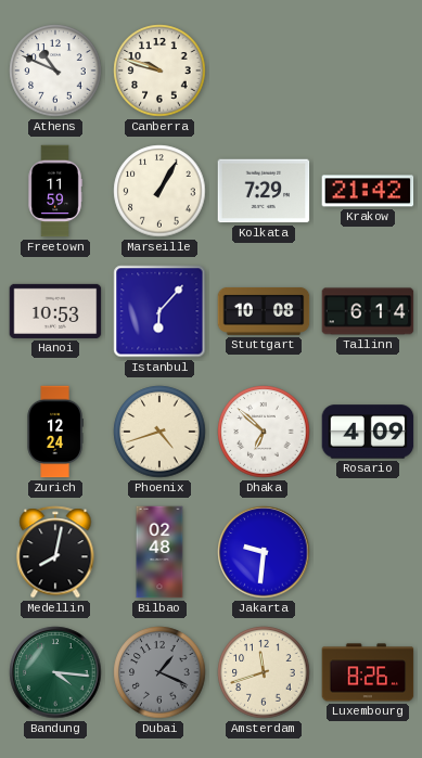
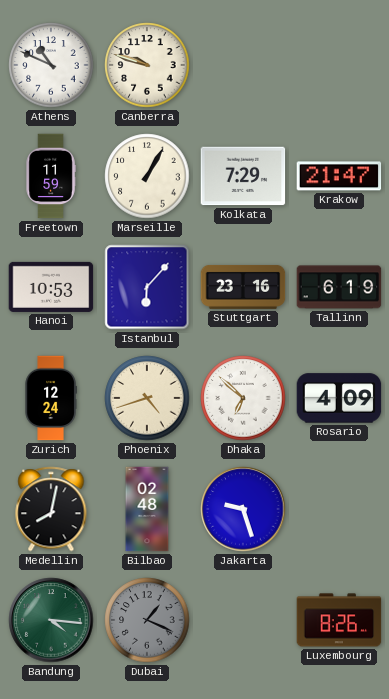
Krakow: 21:42 -> 21:47
Stuttgart: 10:08 -> 23:16
Tallinn: 6:14 -> 6:19
Jakarta: 9:31 -> 9:27
Amsterdam: 11:42 -> none
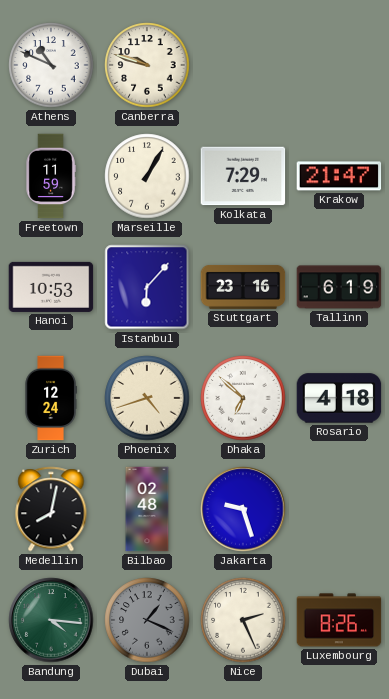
Rosario: 4:09 -> 4:18
Nice: none -> 2:26
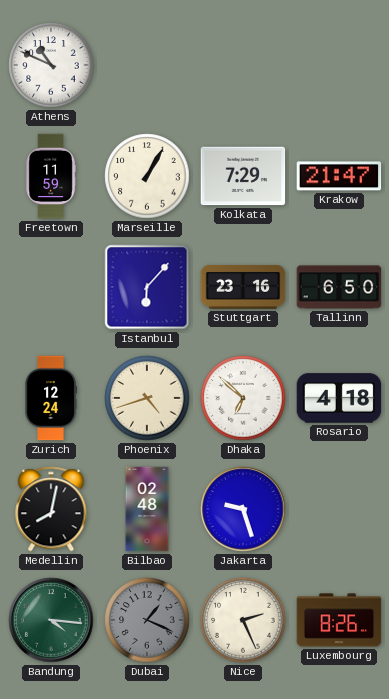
Canberra: 9:48 -> none
Hanoi: 10:53 -> none
Tallinn: 6:19 -> 6:50
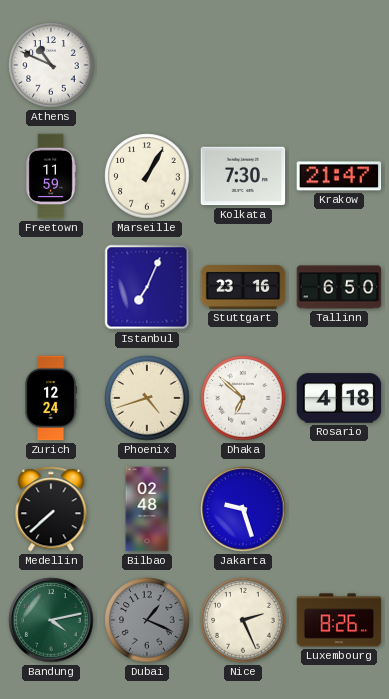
Kolkata: 7:29 -> 7:30
Istanbul: 6:07 -> 7:04
Medellin: 8:02 -> 7:38
Bandung: 4:16 -> 4:13
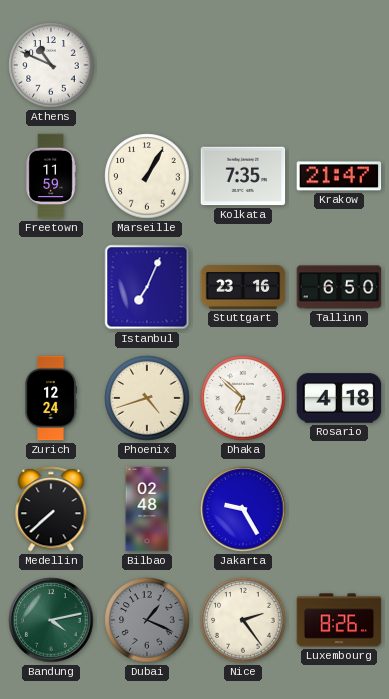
Kolkata: 7:30 -> 7:35
Jakarta: 9:27 -> 9:25
Nice: 2:26 -> 2:24
